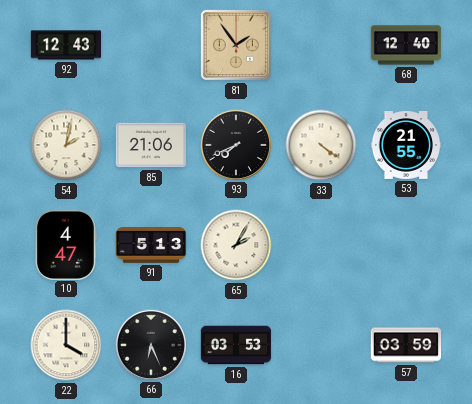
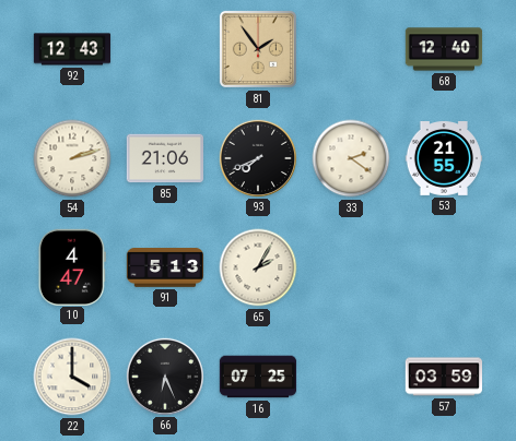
54: 2:02 -> 2:12
33: 4:21 -> 2:21
16: 03:53 -> 07:25
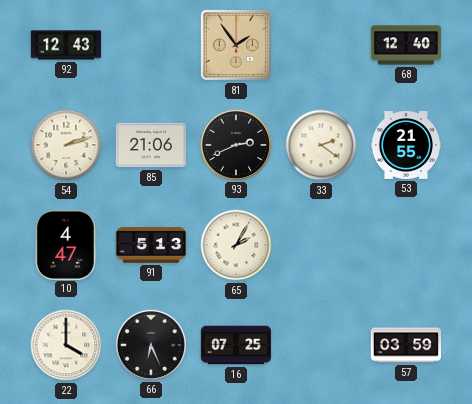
93: 7:41 -> 2:41
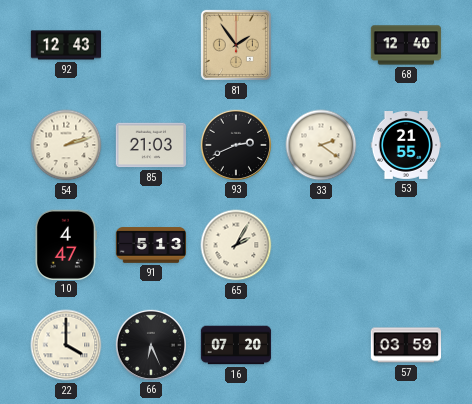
85: 21:06 -> 21:03
16: 07:25 -> 07:20
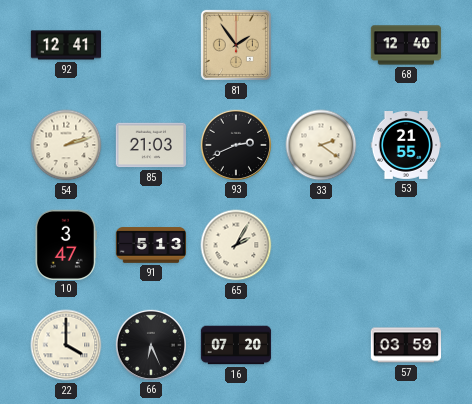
92: 12:43 -> 12:41
10: 4:47 -> 3:47
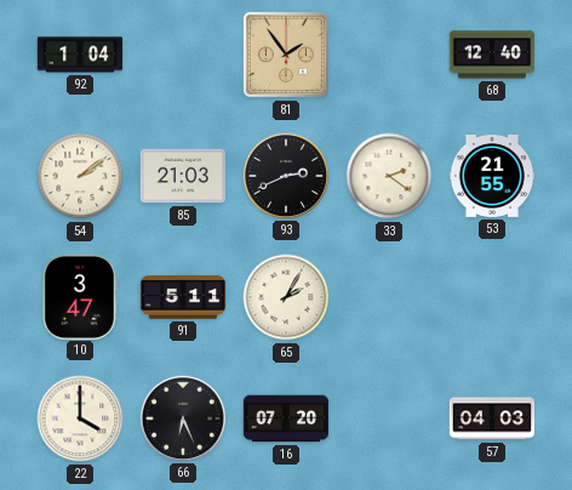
92: 12:41 -> 1:04
54: 2:12 -> 2:09
91: 5:13 -> 5:11
57: 03:59 -> 04:03
